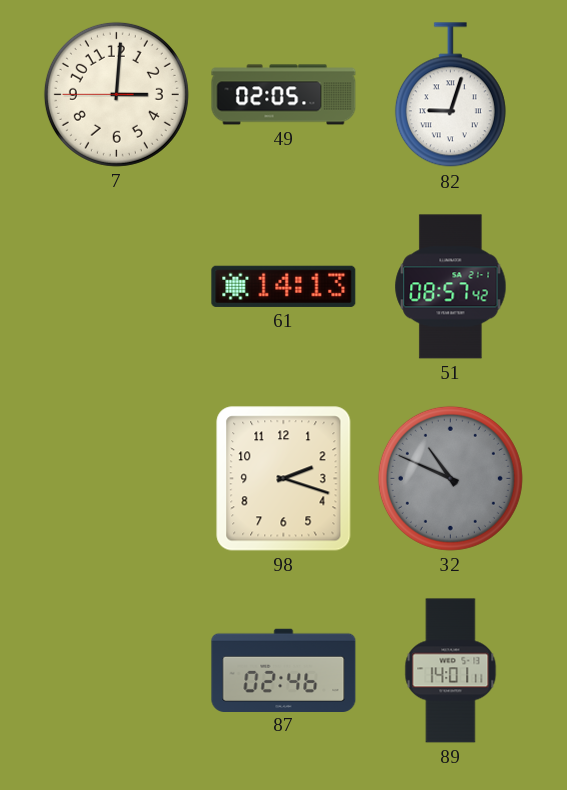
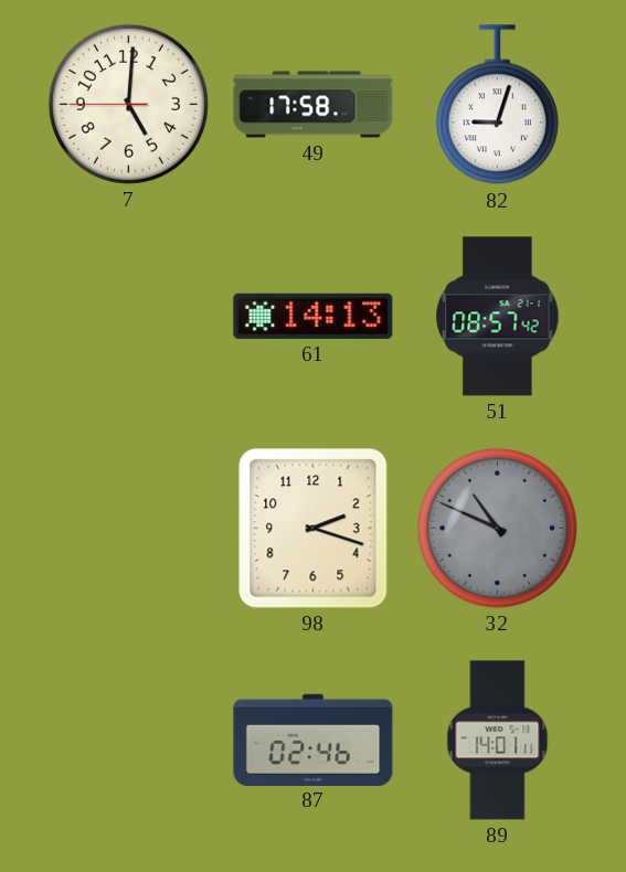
7: 3:00 -> 5:00
49: 02:05 -> 17:58
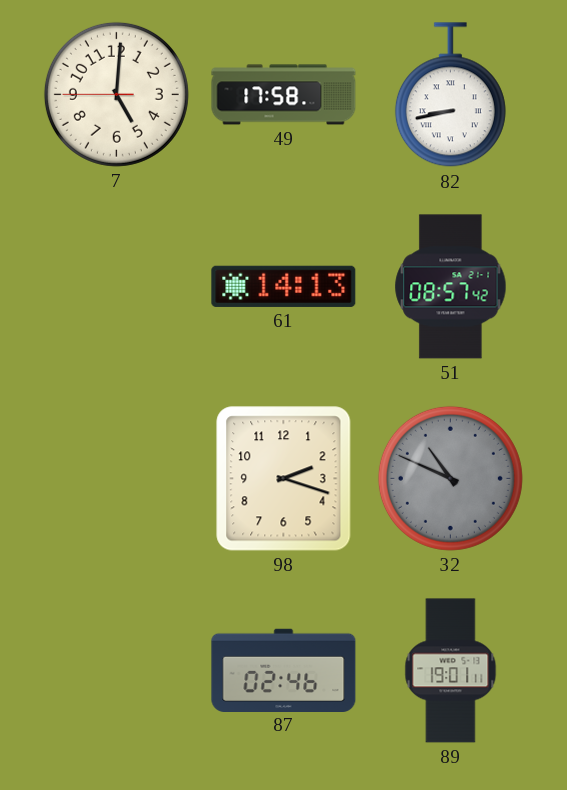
82: 9:03 -> 8:43
89: 14:01 -> 19:01
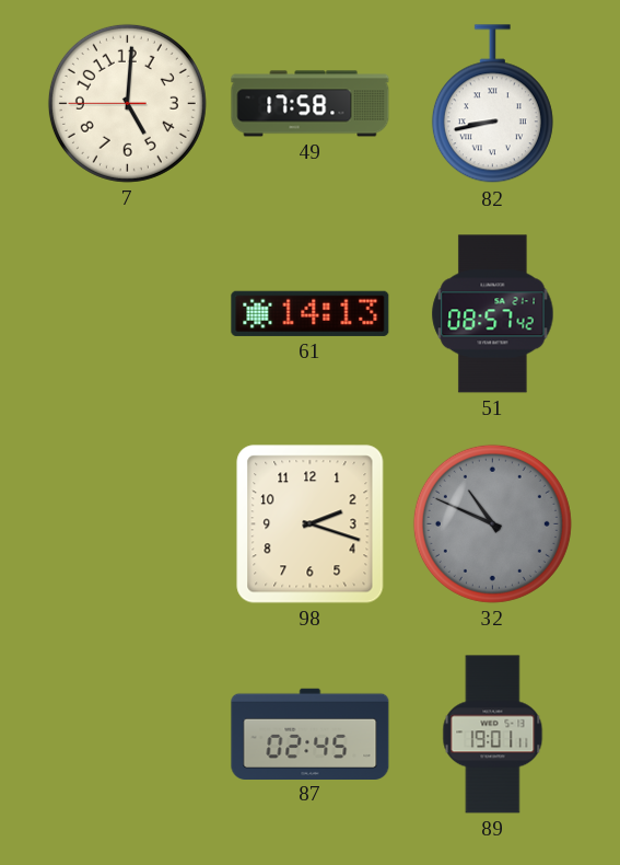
87: 02:46 -> 02:45
